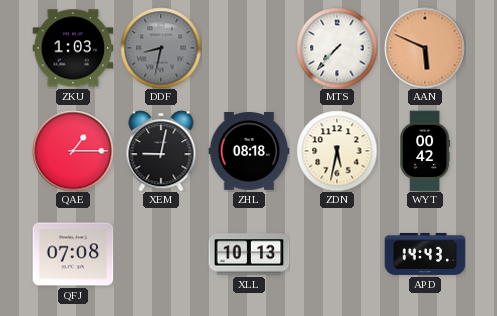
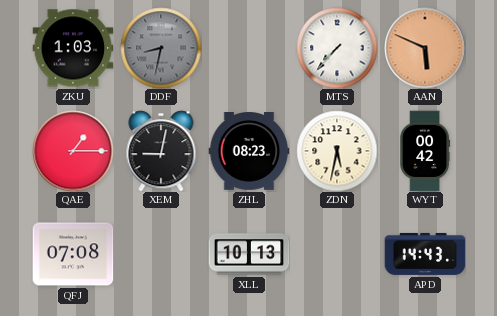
ZHL: 08:18 -> 08:23
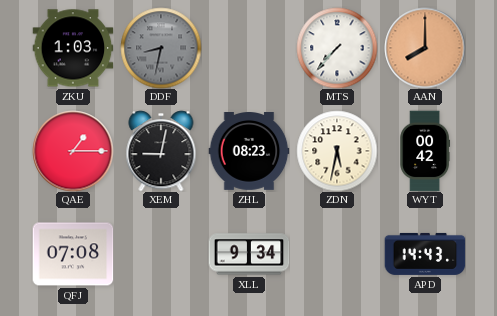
AAN: 5:49 -> 8:00
XLL: 10:13 -> 9:34
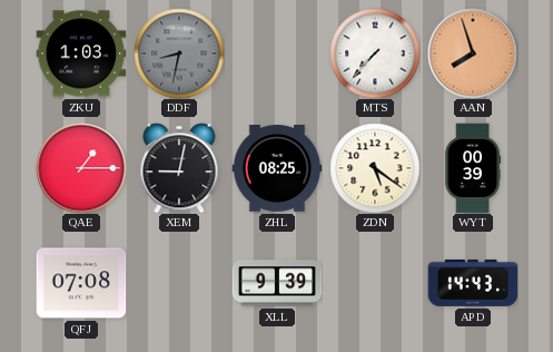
AAN: 8:00 -> 7:57
ZHL: 08:23 -> 08:25
ZDN: 5:32 -> 5:21
WYT: 00:42 -> 00:39
XLL: 9:34 -> 9:39
